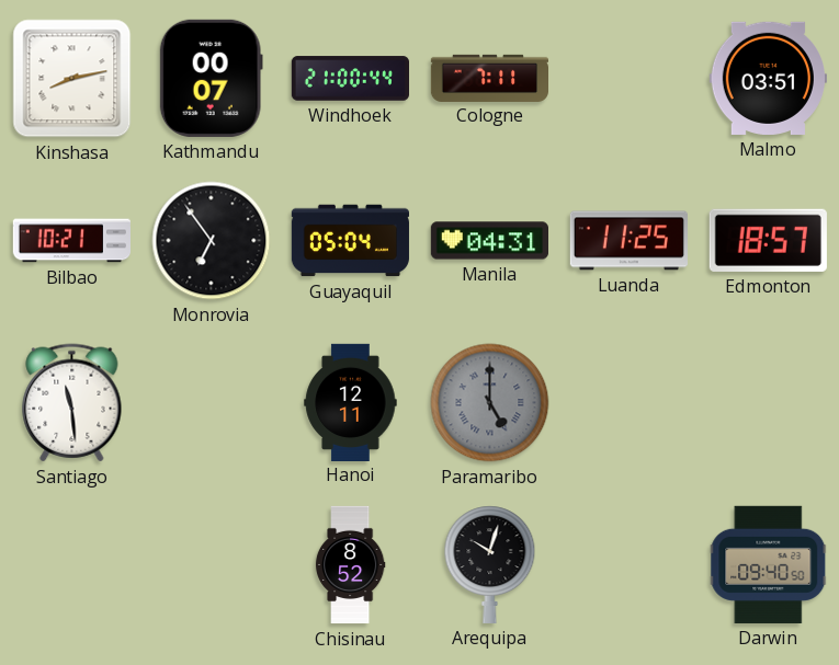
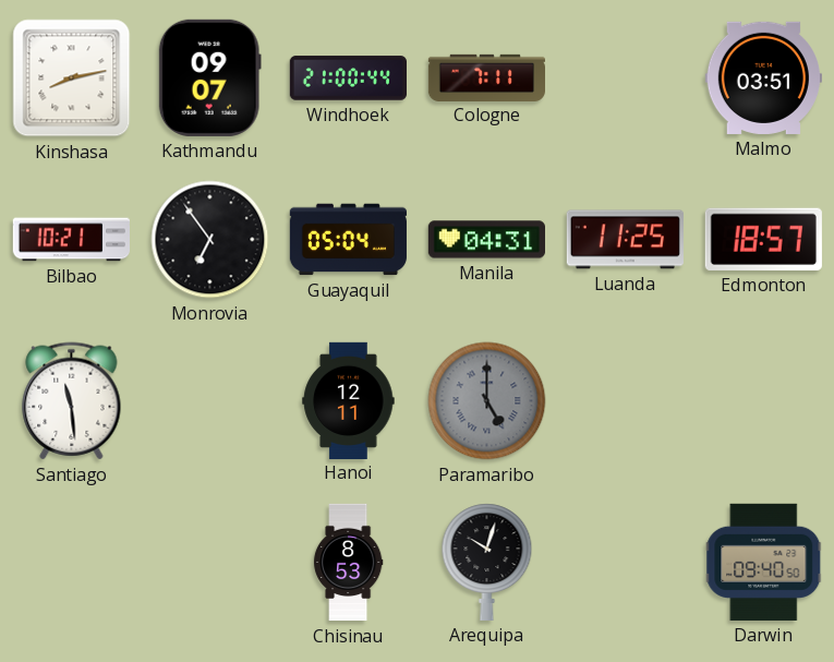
Kathmandu: 00:07 -> 09:07
Chisinau: 8:52 -> 8:53
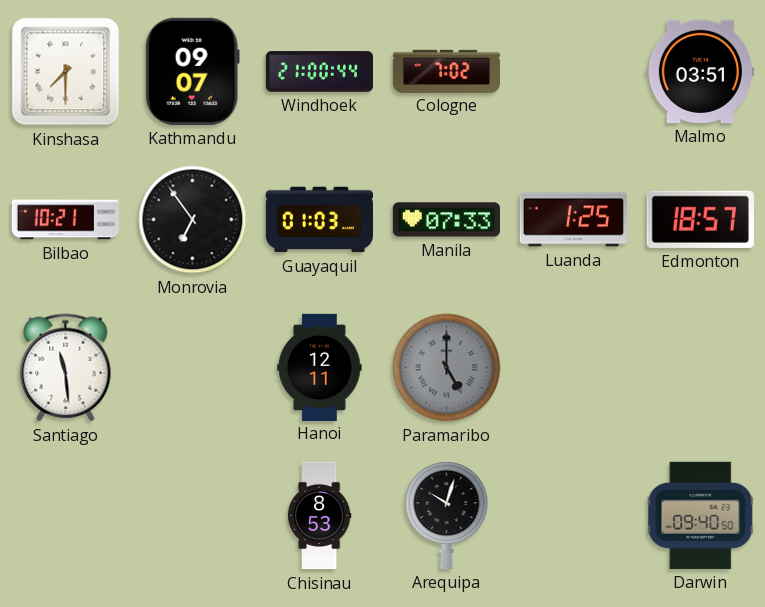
Kinshasa: 8:13 -> 7:30
Cologne: 7:11 -> 7:02
Guayaquil: 05:04 -> 01:03
Manila: 04:31 -> 07:33
Luanda: 11:25 -> 1:25
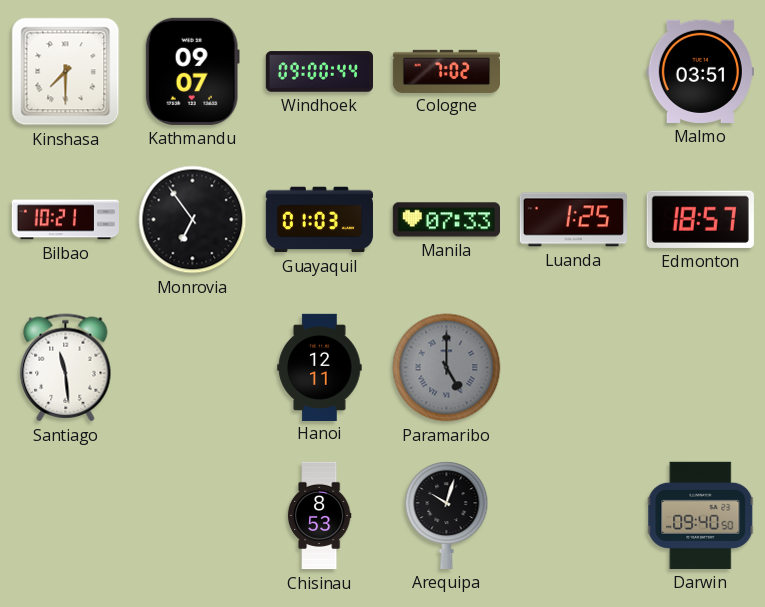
Windhoek: 21:00 -> 09:00
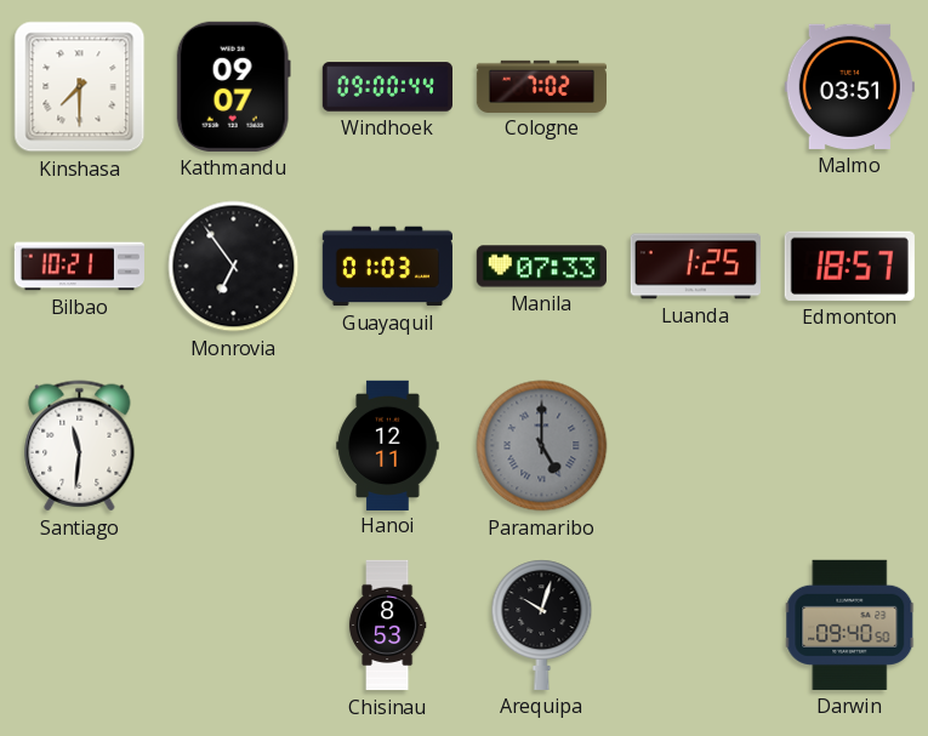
Santiago: 11:29 -> 11:31
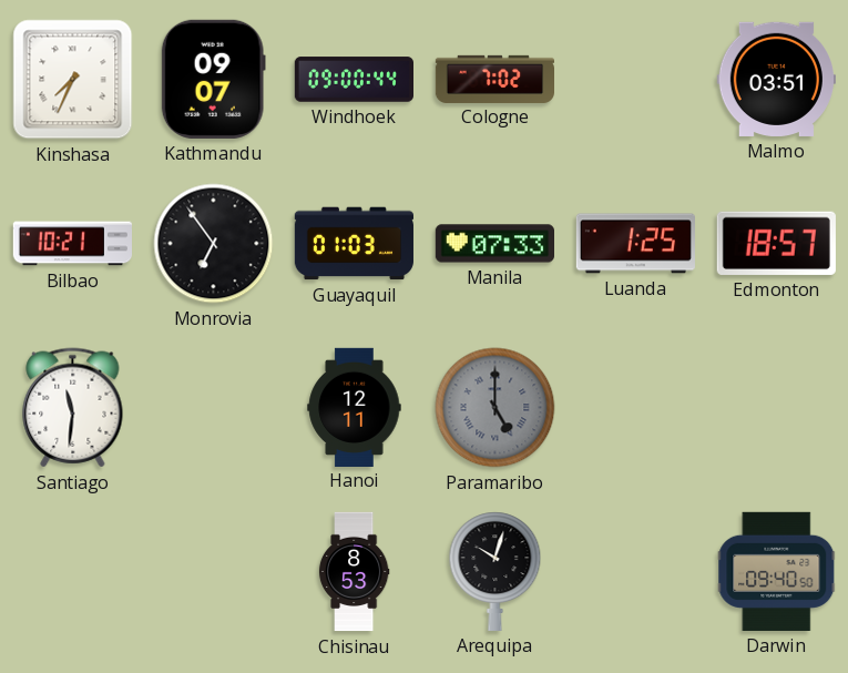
Kinshasa: 7:30 -> 7:34
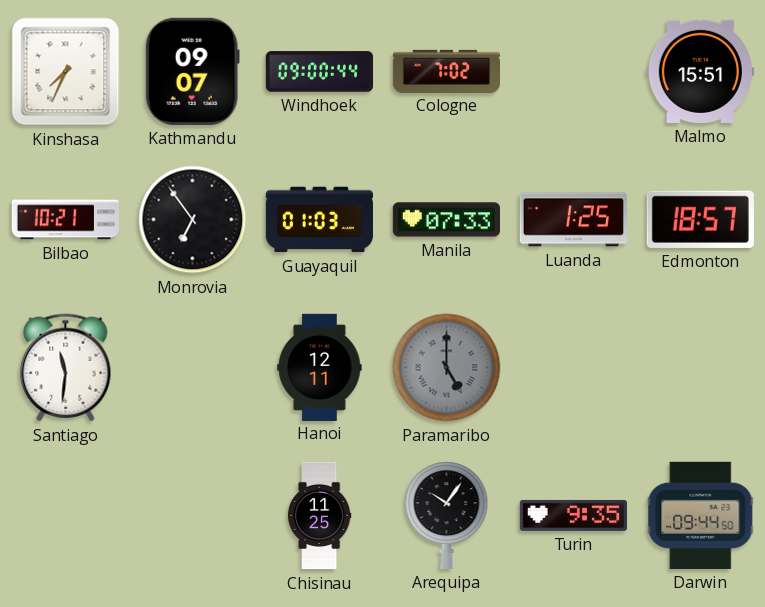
Malmo: 03:51 -> 15:51
Chisinau: 8:53 -> 11:25
Arequipa: 10:03 -> 10:06
Turin: none -> 9:35
Darwin: 09:40 -> 09:44
